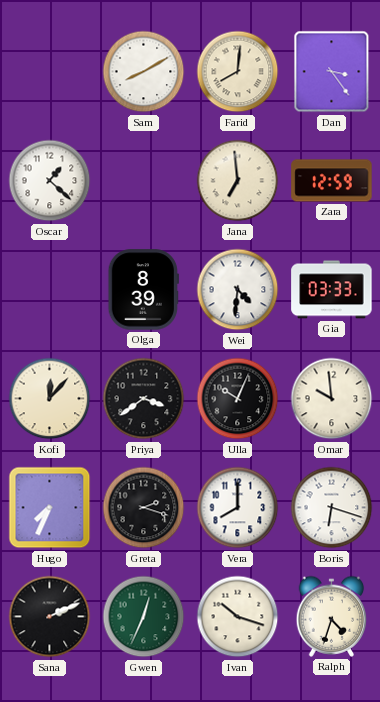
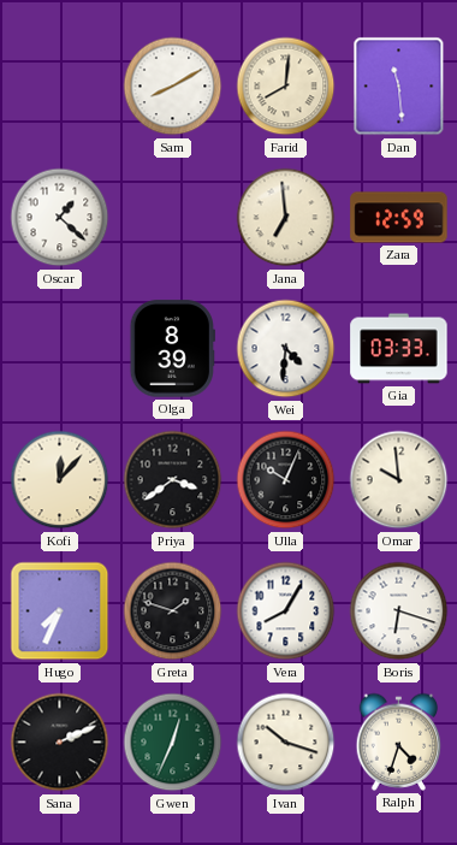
Dan: 3:24 -> 11:29
Greta: 2:18 -> 1:48
Vera: 8:00 -> 8:05
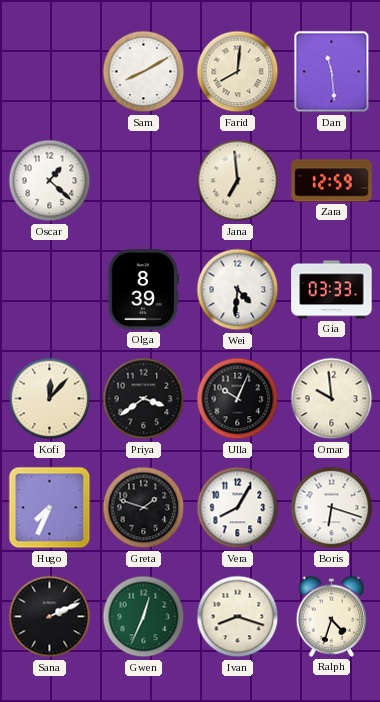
Ivan: 10:18 -> 8:18
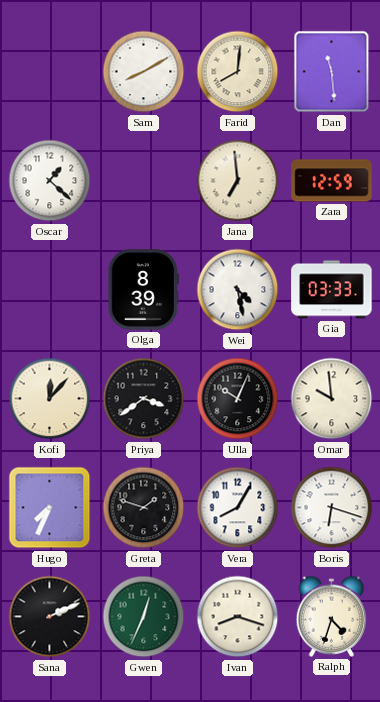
Wei: 4:31 -> 4:28
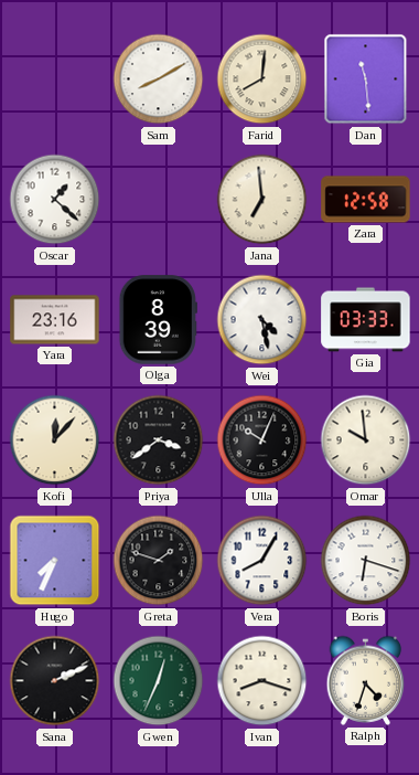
Zara: 12:59 -> 12:58
Yara: none -> 23:16
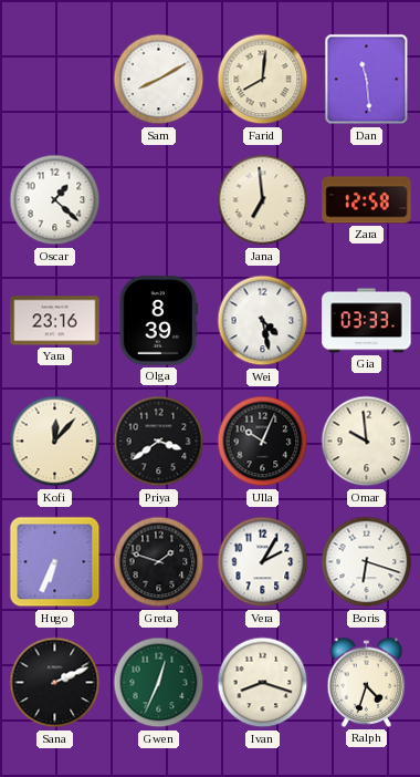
Hugo: 7:34 -> 6:34
Vera: 8:05 -> 2:05
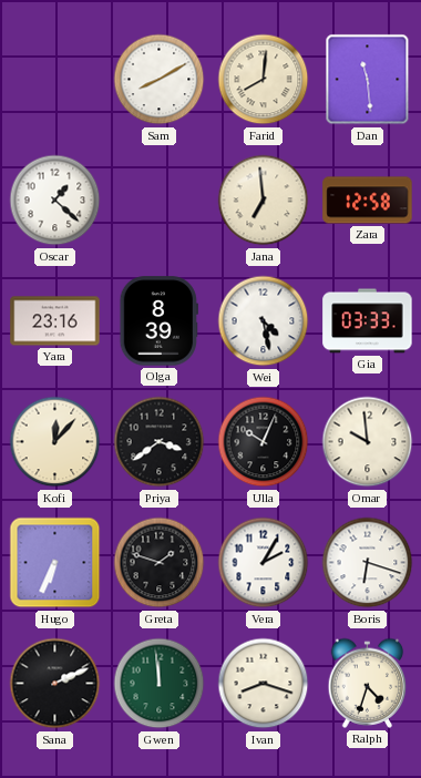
Gwen: 12:34 -> 11:59
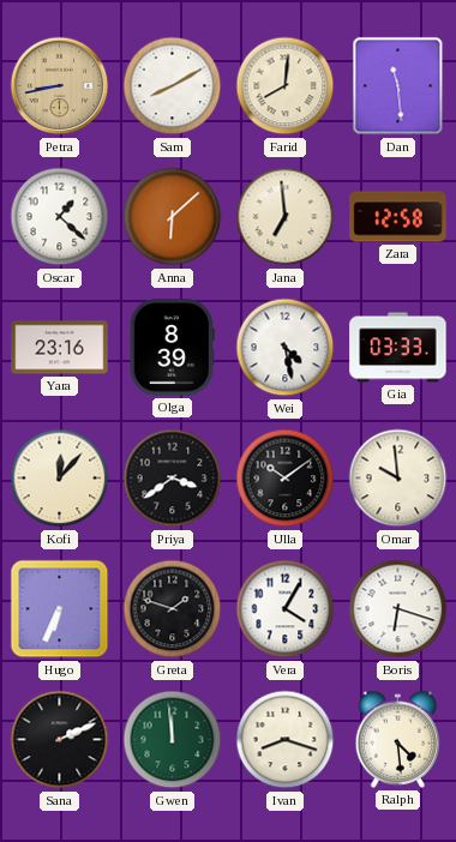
Petra: none -> 8:43
Anna: none -> 6:08
Ulla: 10:04 -> 10:09
Vera: 2:05 -> 4:05
Ralph: 4:33 -> 4:29
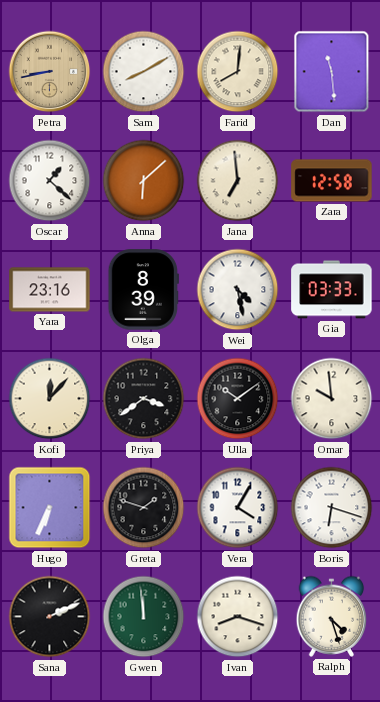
Ralph: 4:29 -> 4:27
